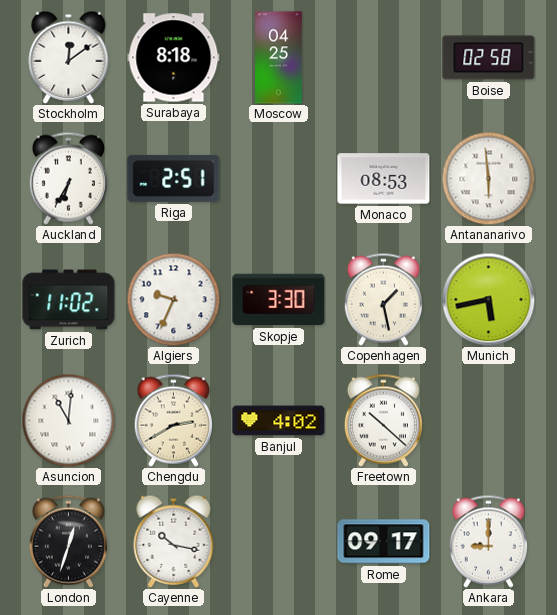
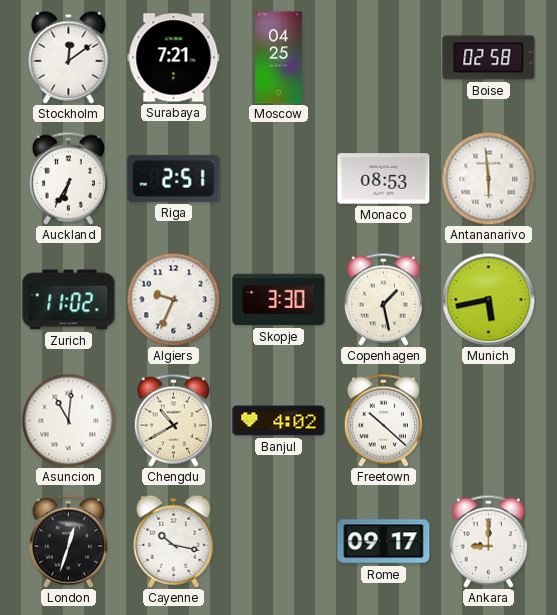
Surabaya: 8:18 -> 7:21
Chengdu: 2:40 -> 10:40
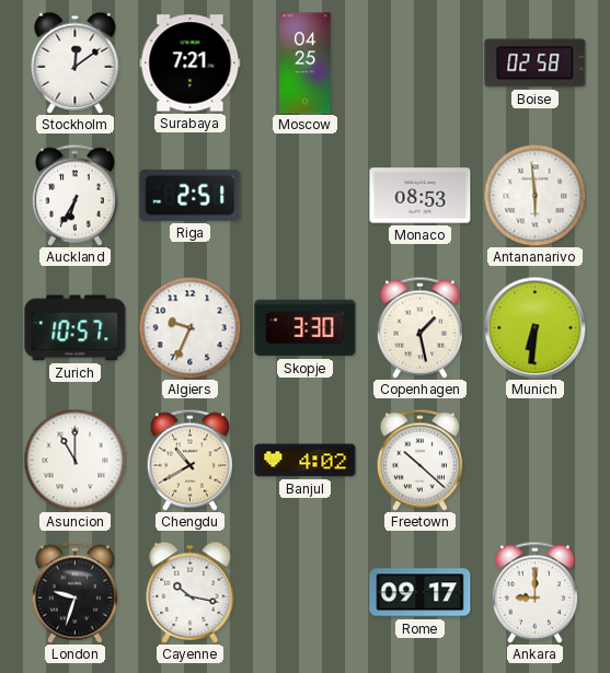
Zurich: 11:02 -> 10:57
Munich: 5:43 -> 6:31
Asuncion: 11:01 -> 11:00
London: 12:33 -> 9:33
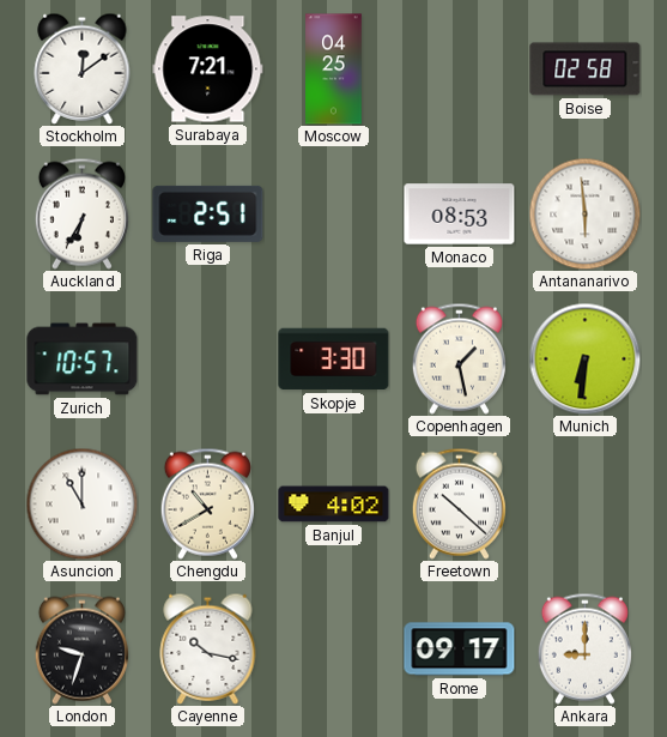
Algiers: 9:34 -> none
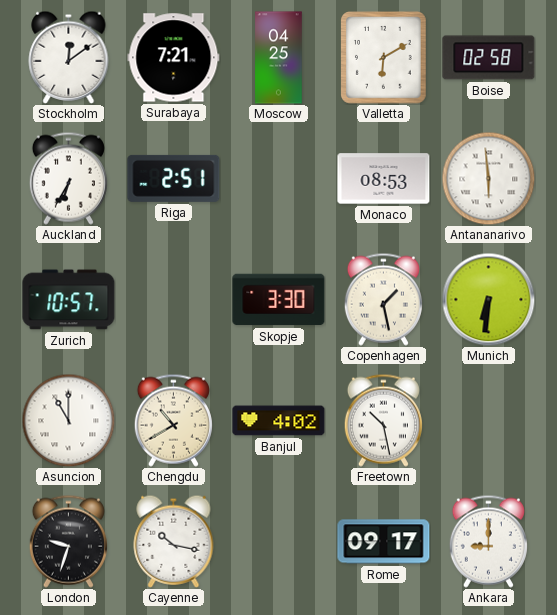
Valletta: none -> 6:10
Freetown: 10:22 -> 10:28
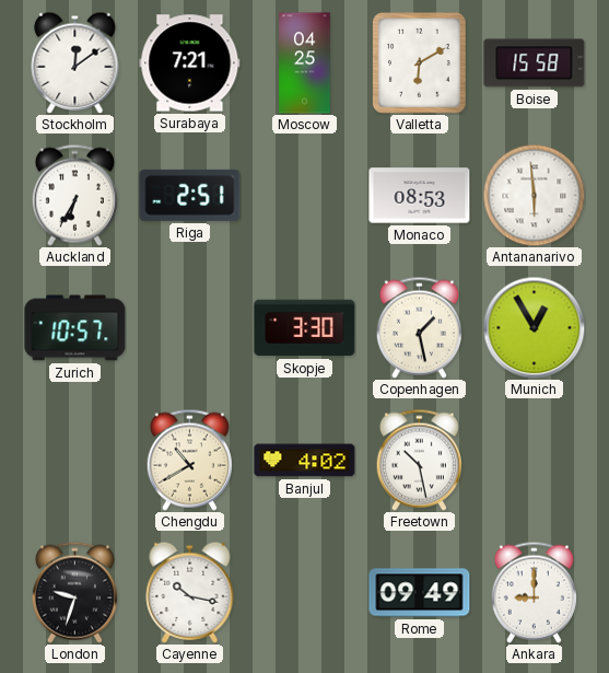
Boise: 02:58 -> 15:58
Munich: 6:31 -> 12:55
Asuncion: 11:00 -> none
Rome: 09:17 -> 09:49
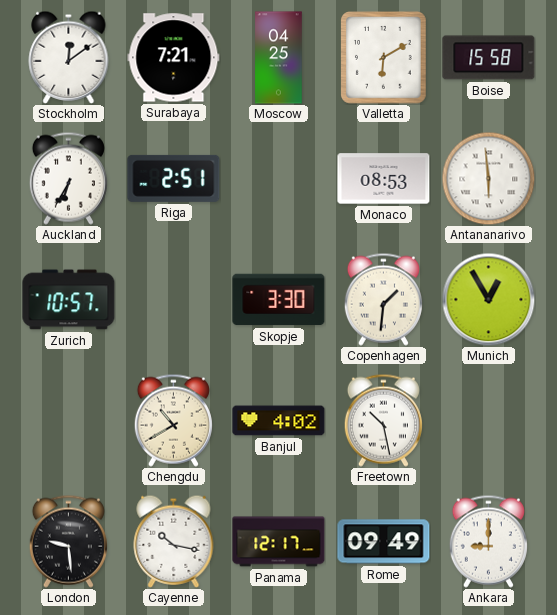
Copenhagen: 1:28 -> 1:31
London: 9:33 -> 9:29
Panama: none -> 12:17
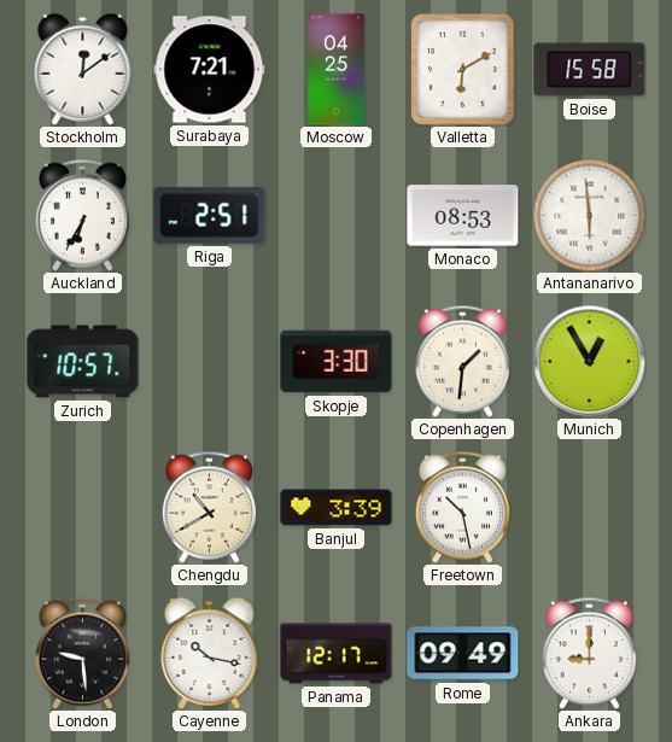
Banjul: 4:02 -> 3:39
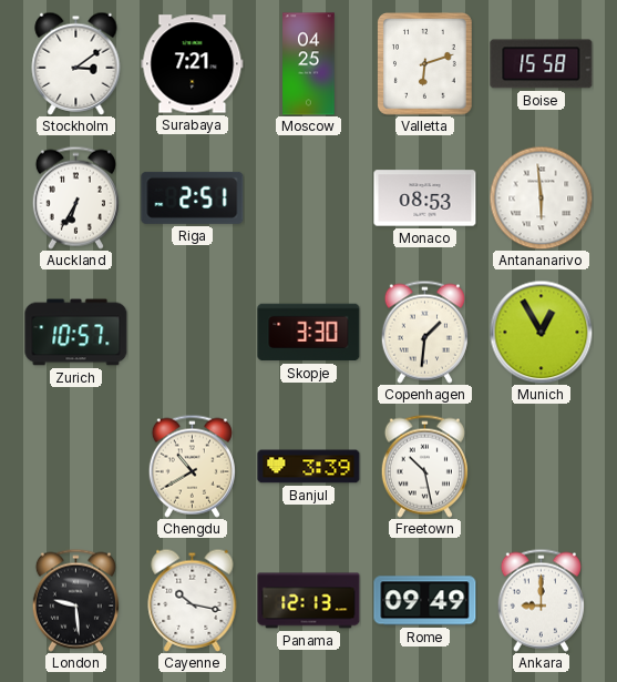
Stockholm: 12:09 -> 3:09
Valletta: 6:10 -> 6:12
Panama: 12:17 -> 12:13
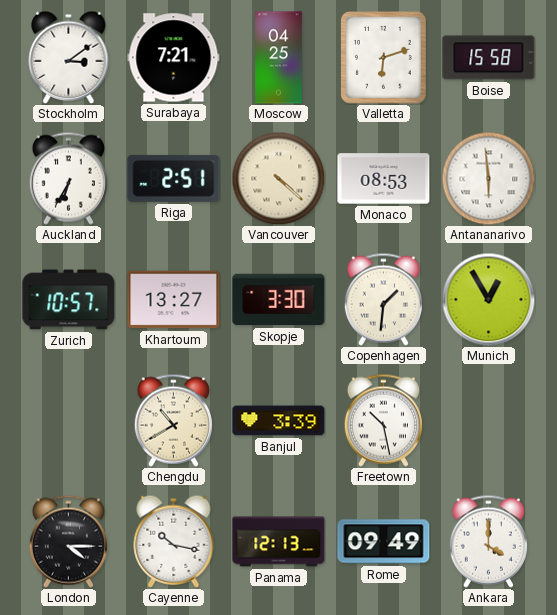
Vancouver: none -> 4:22
Khartoum: none -> 13:27
London: 9:29 -> 4:15
Ankara: 9:00 -> 4:00
